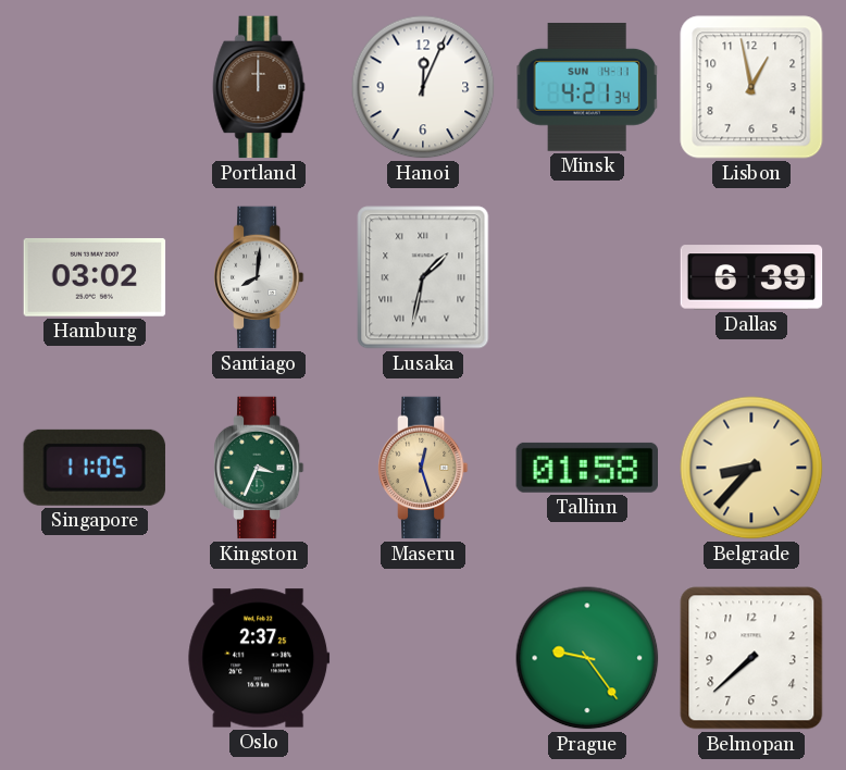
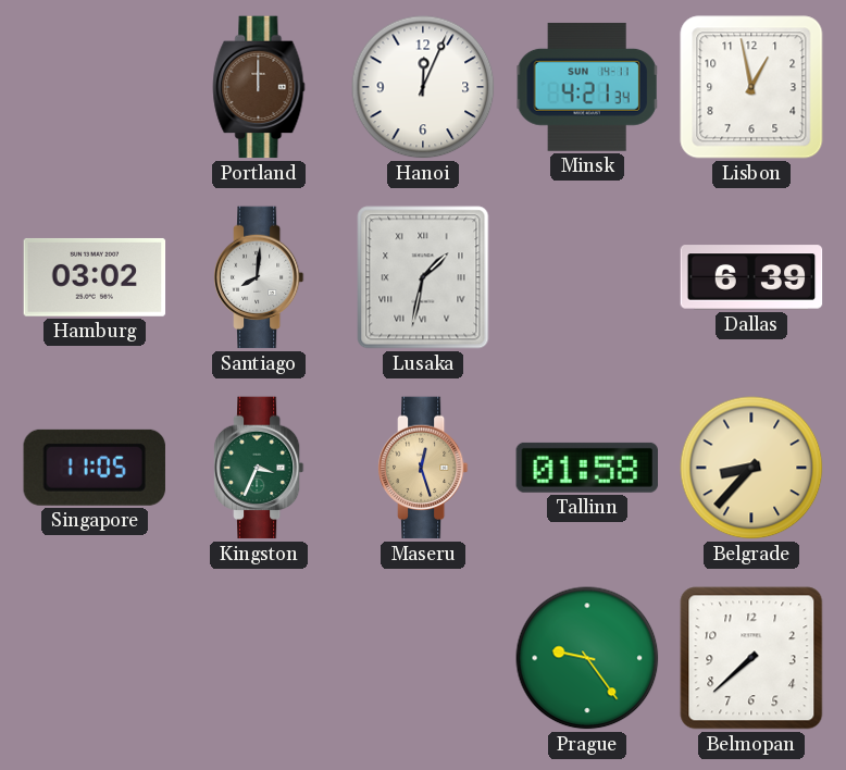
Oslo: 2:37 -> none
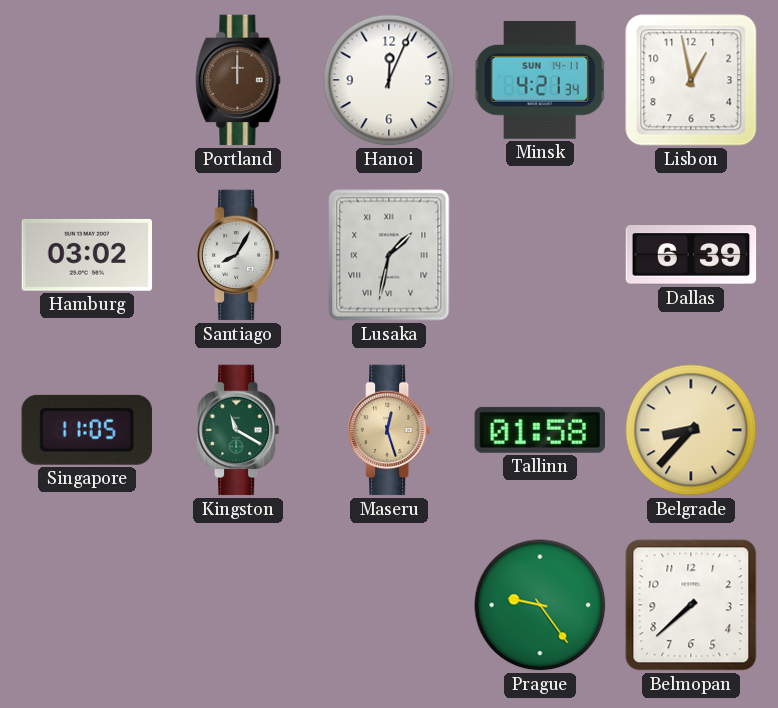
Santiago: 8:01 -> 8:05
Kingston: 3:34 -> 11:20
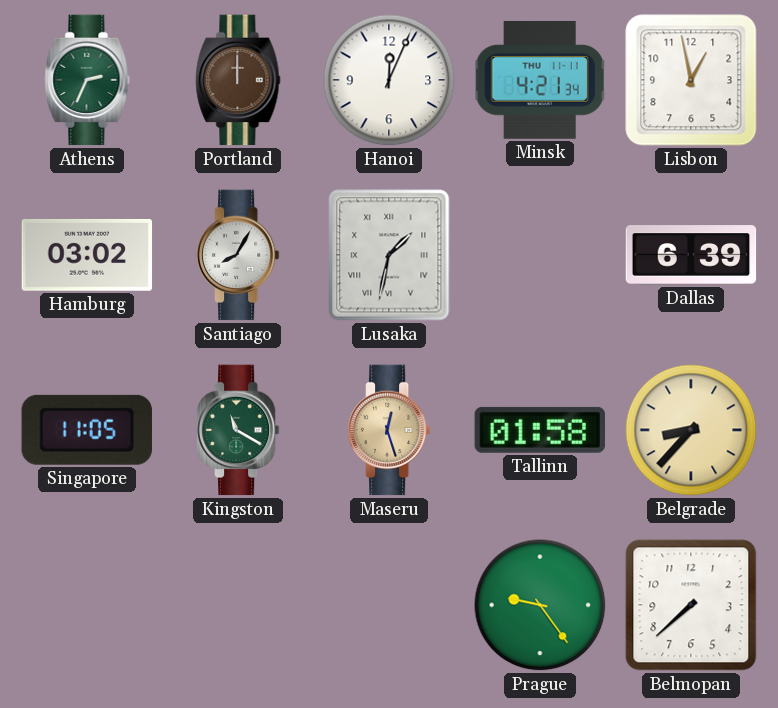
Athens: none -> 2:34
Minsk date: SUN 14-11 -> THU 11-11
